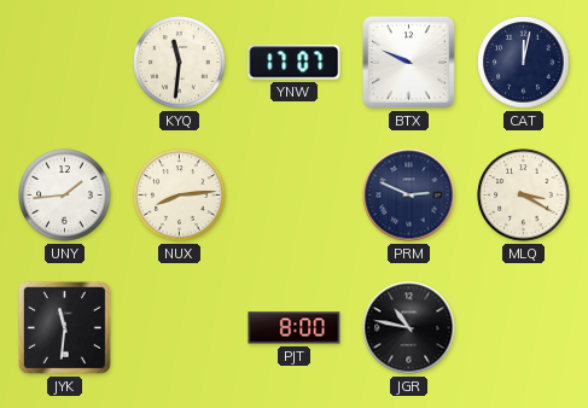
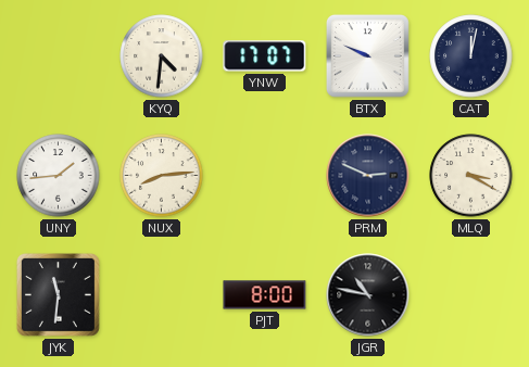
KYQ: 11:31 -> 4:31
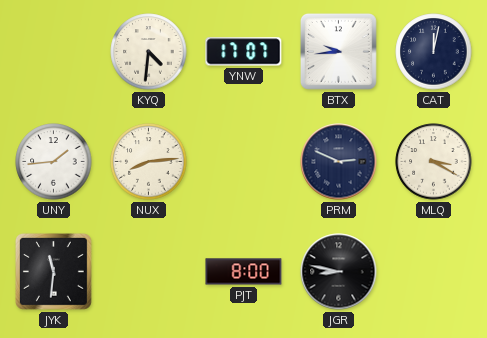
BTX: 9:49 -> 9:44
JGR: 10:47 -> 8:47
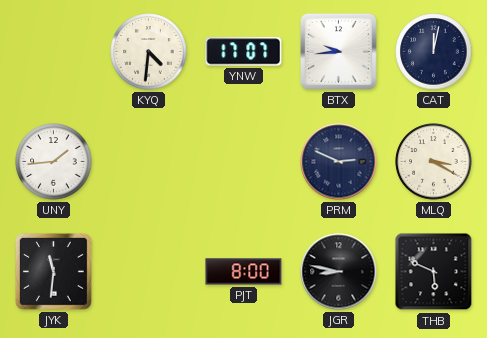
NUX: 8:14 -> none
THB: none -> 5:49
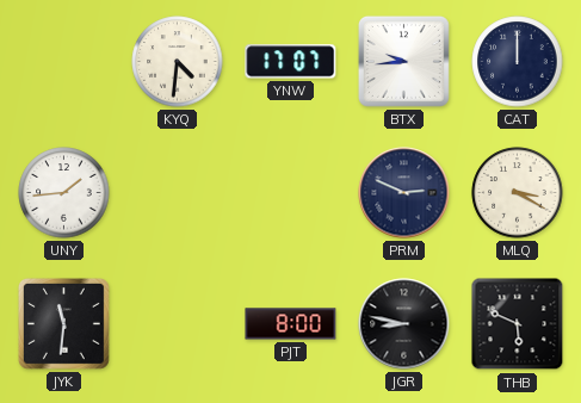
CAT: 12:02 -> 12:00
